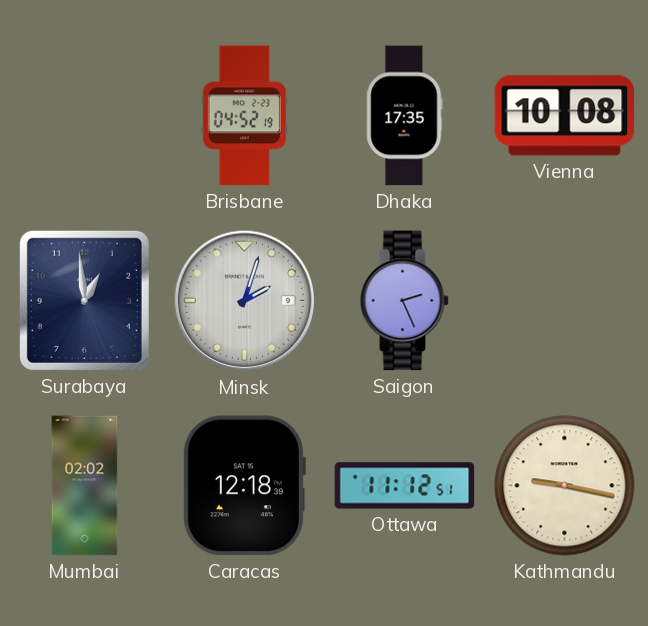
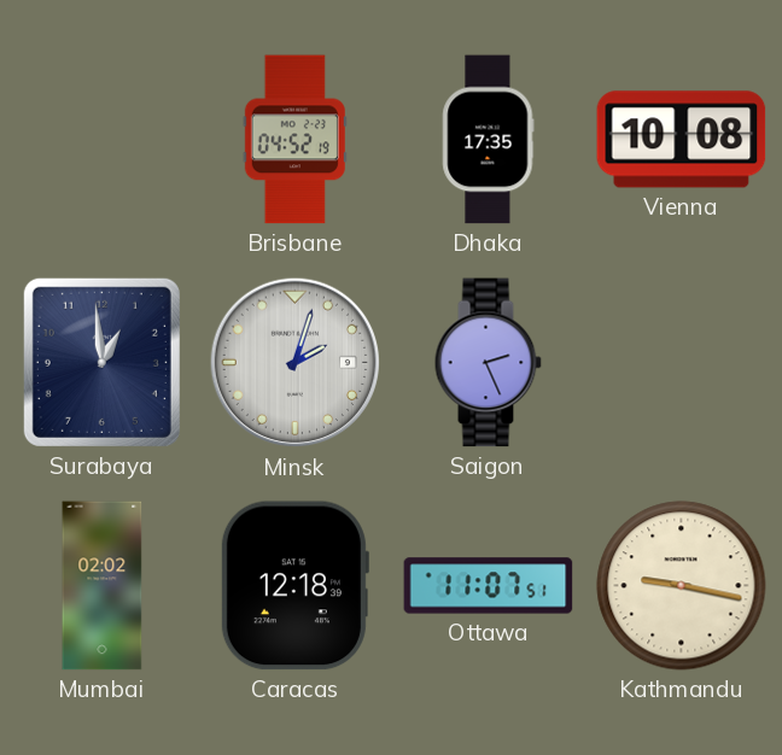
Ottawa: 11:12 -> 11:07
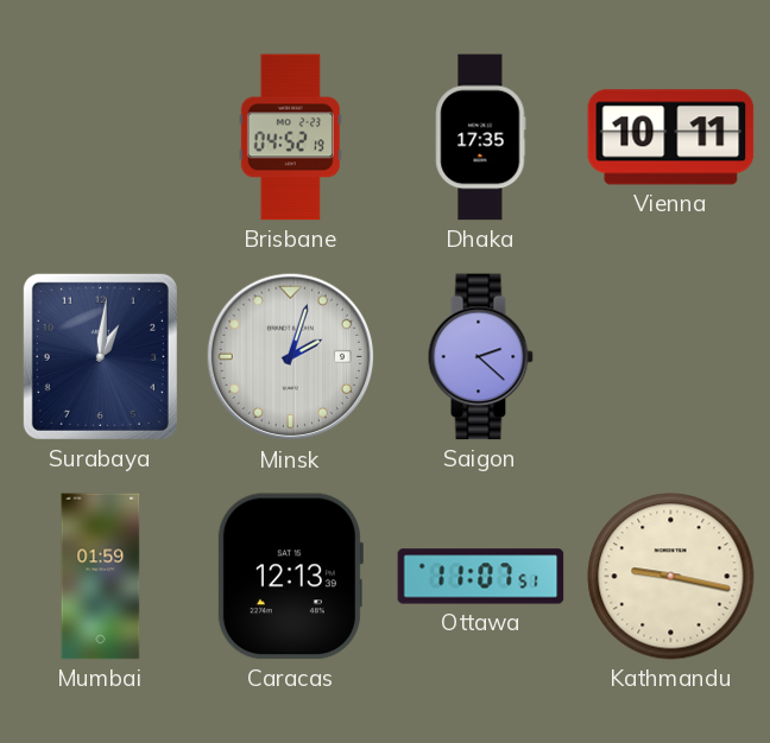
Vienna: 10:08 -> 10:11
Surabaya: 12:59 -> 1:01
Saigon: 2:26 -> 2:22
Mumbai: 02:02 -> 01:59
Caracas: 12:18 -> 12:13
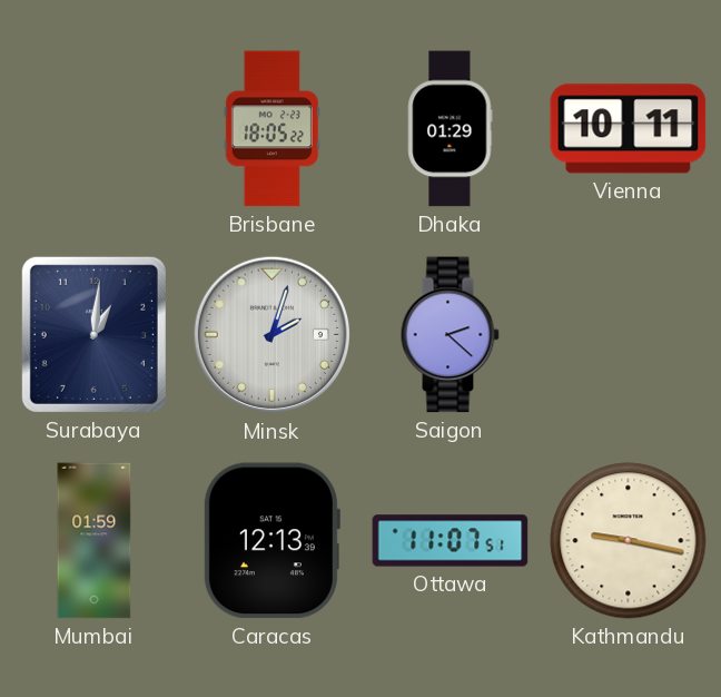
Brisbane: 04:52 -> 18:05
Dhaka: 17:35 -> 01:29
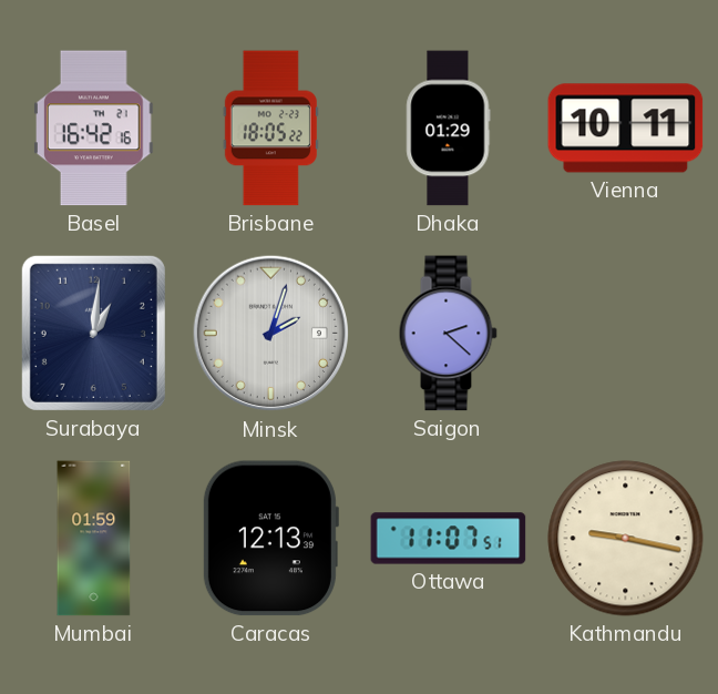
Basel: none -> 16:42
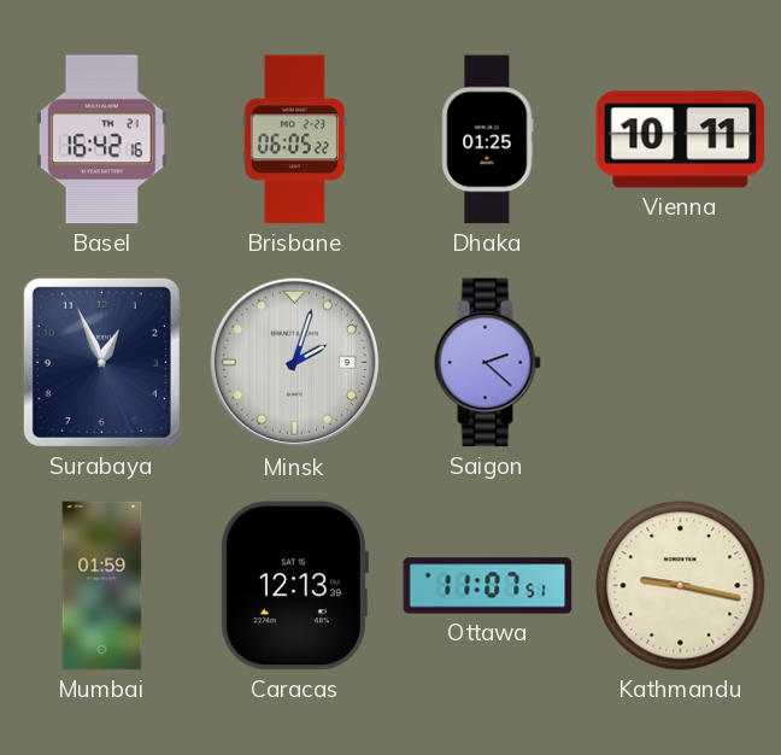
Brisbane: 18:05 -> 06:05
Dhaka: 01:29 -> 01:25
Surabaya: 1:01 -> 12:56
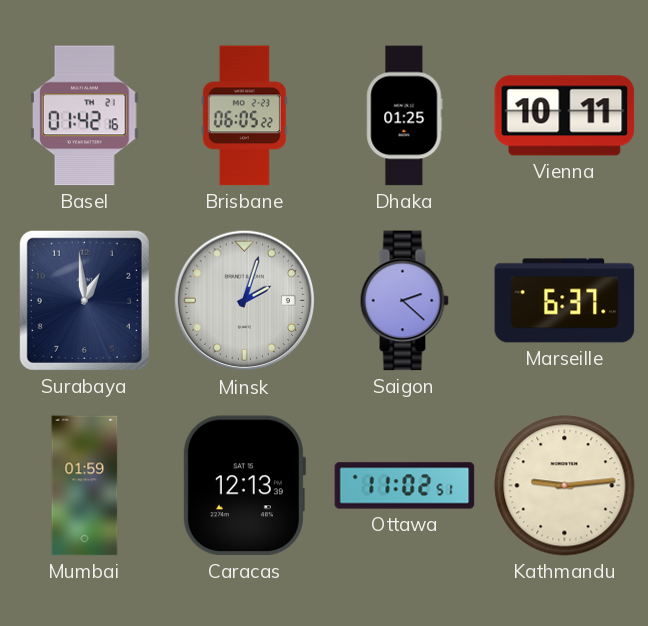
Basel: 16:42 -> 01:42
Surabaya: 12:56 -> 12:59
Marseille: none -> 6:37
Ottawa: 11:07 -> 11:02
Kathmandu: 9:17 -> 9:14
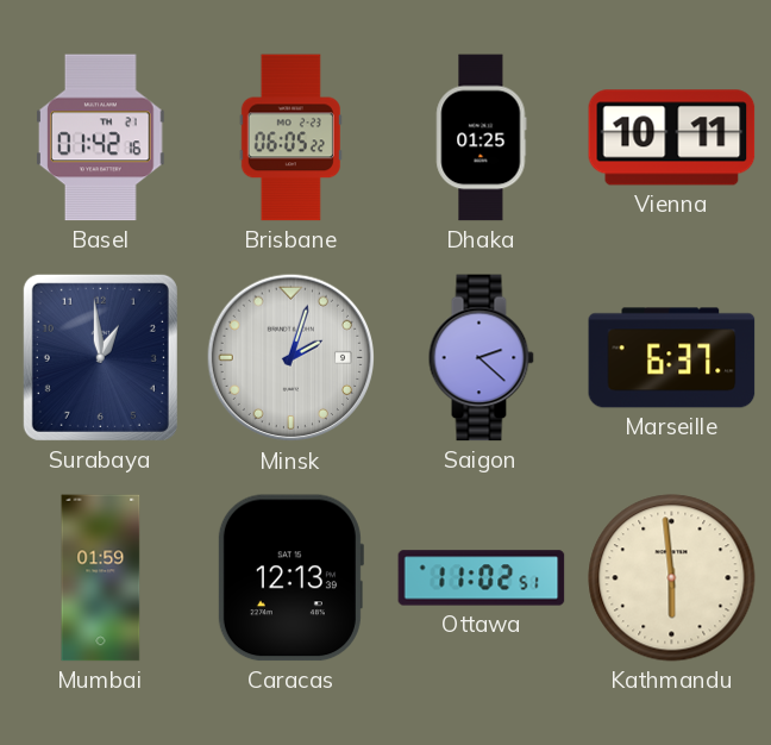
Kathmandu: 9:14 -> 5:59
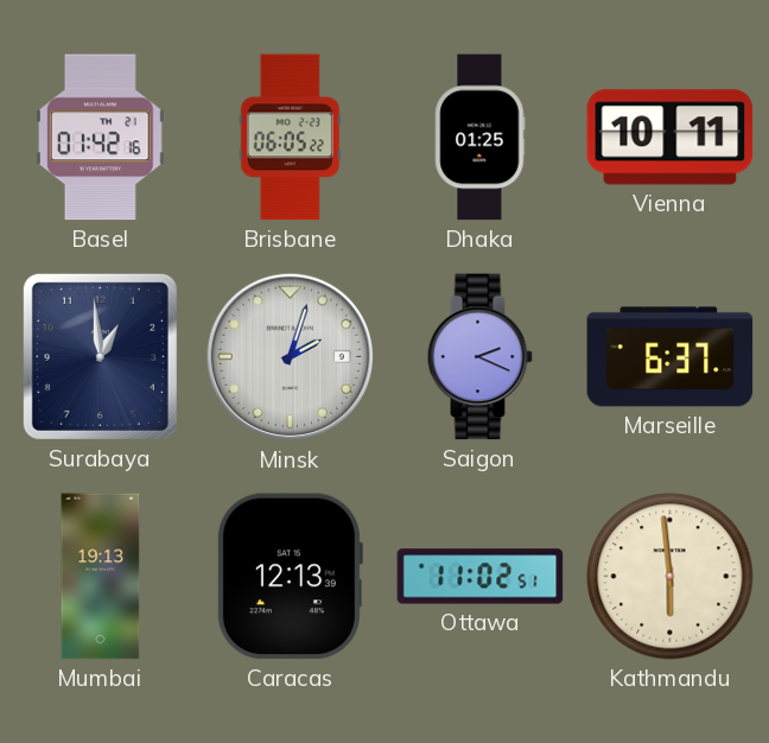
Saigon: 2:22 -> 2:19
Mumbai: 01:59 -> 19:13
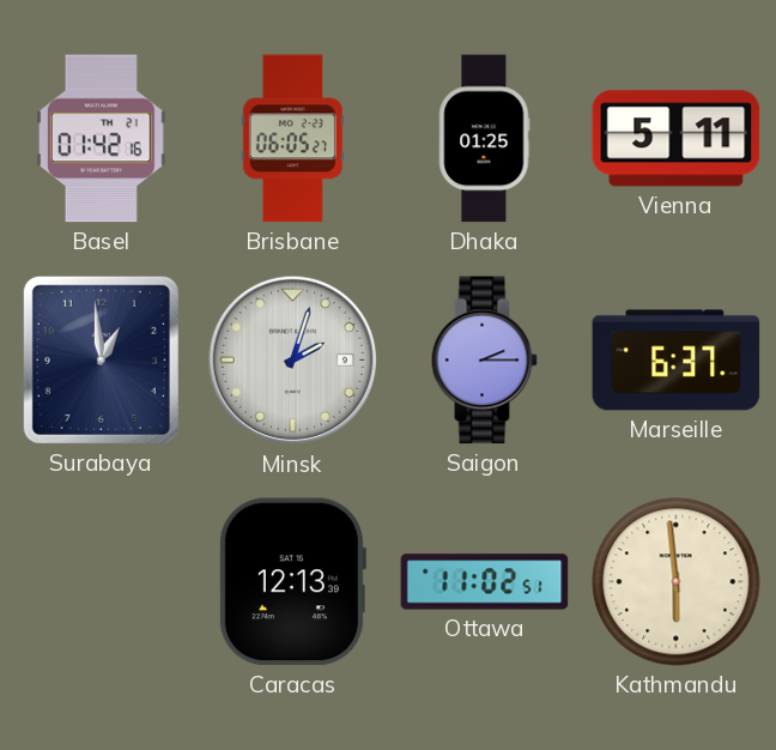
Brisbane: 06:05:22 -> 06:05:27
Vienna: 10:11 -> 5:11
Saigon: 2:19 -> 2:15
Mumbai: 19:13 -> none
